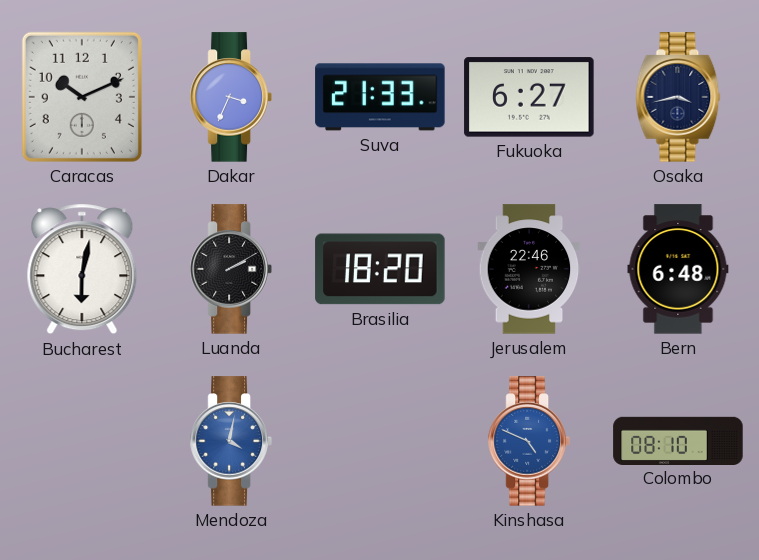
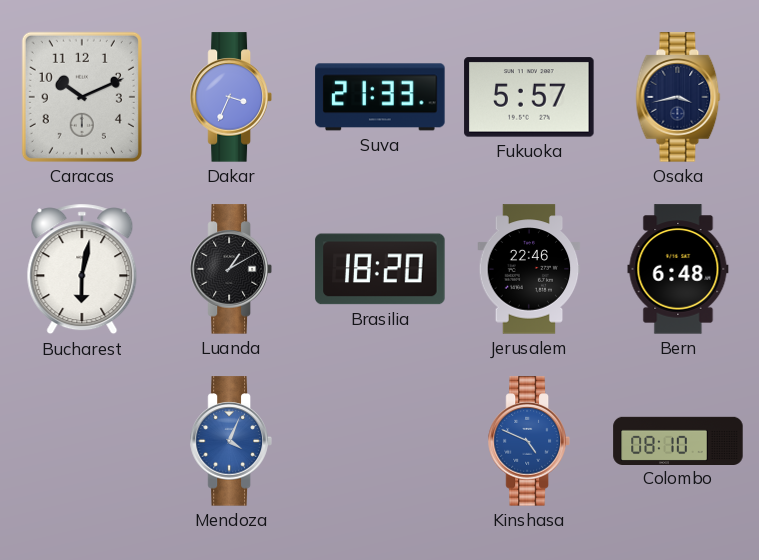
Fukuoka: 6:27 -> 5:57
Luanda: 2:10 -> 1:10
Mendoza: 4:02 -> 4:04
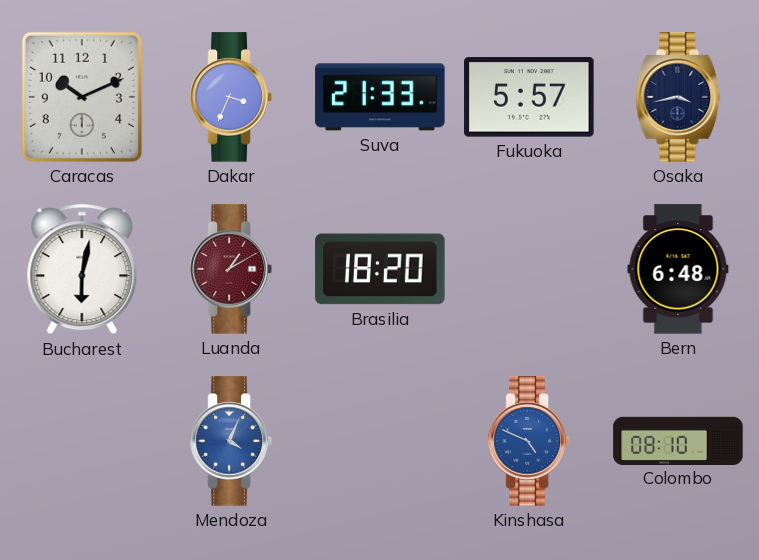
Luanda dial: black -> burgundy
Jerusalem: 22:46 -> none
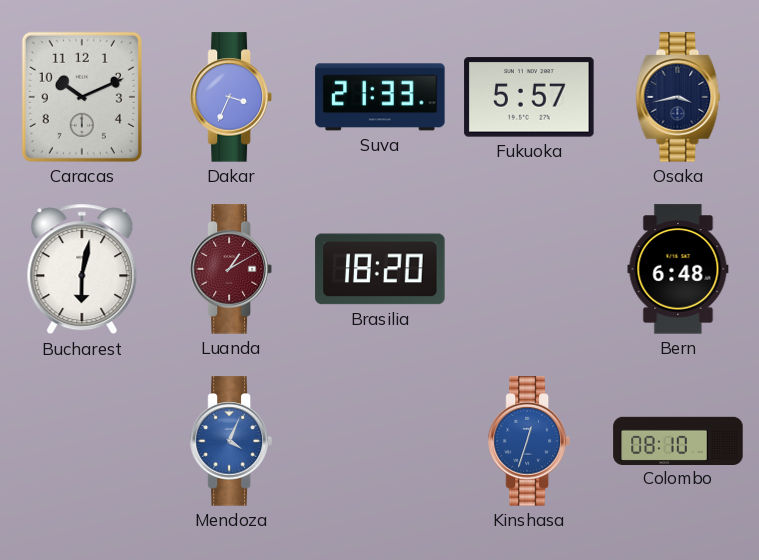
Kinshasa: 4:49 -> 12:33
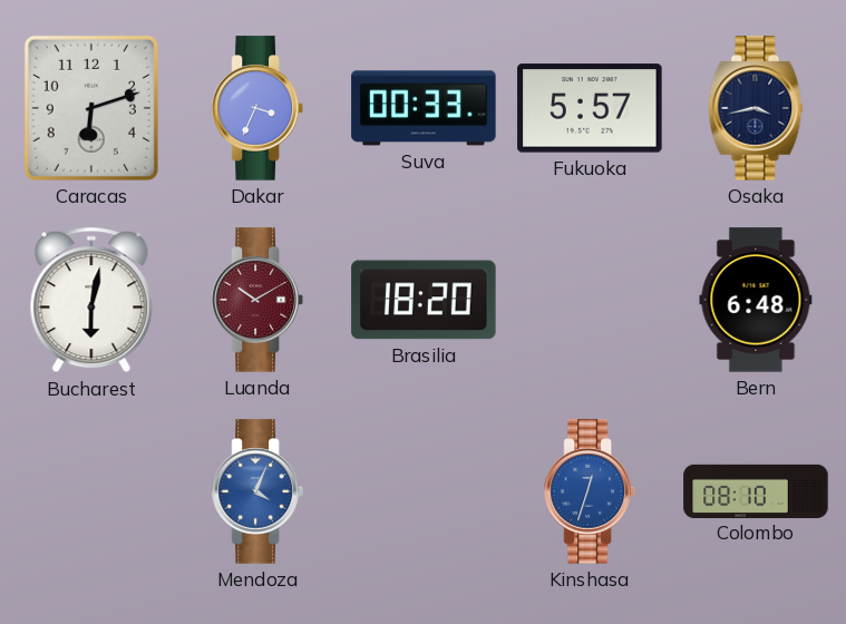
Caracas: 10:11 -> 6:12
Suva: 21:33 -> 00:33
Luanda: 1:10 -> 10:10
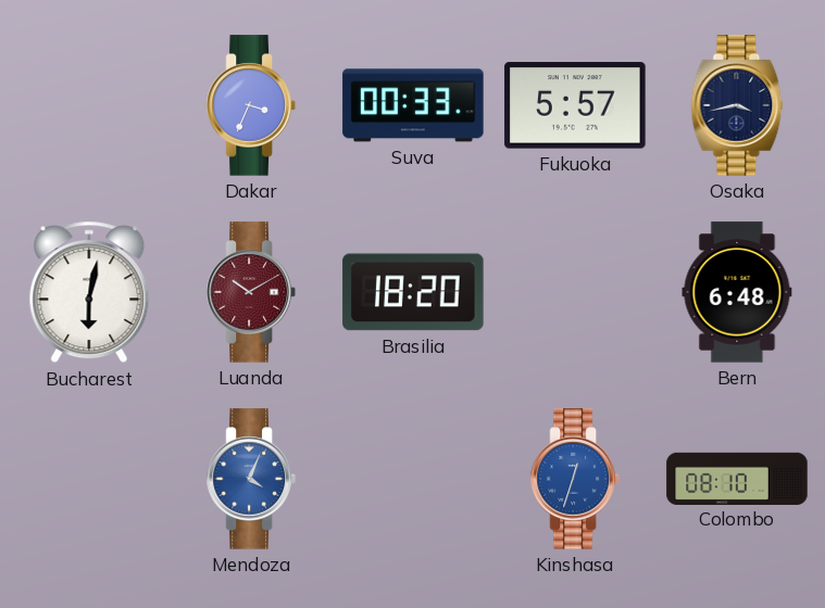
Caracas: 6:12 -> none
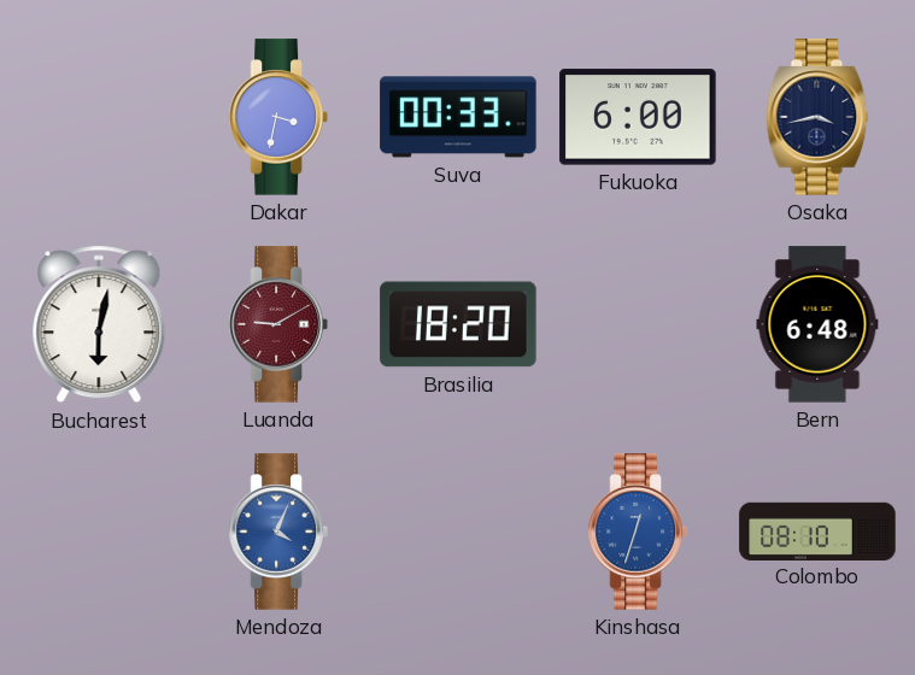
Dakar: 3:34 -> 3:32
Fukuoka: 5:57 -> 6:00
Luanda: 10:10 -> 9:10
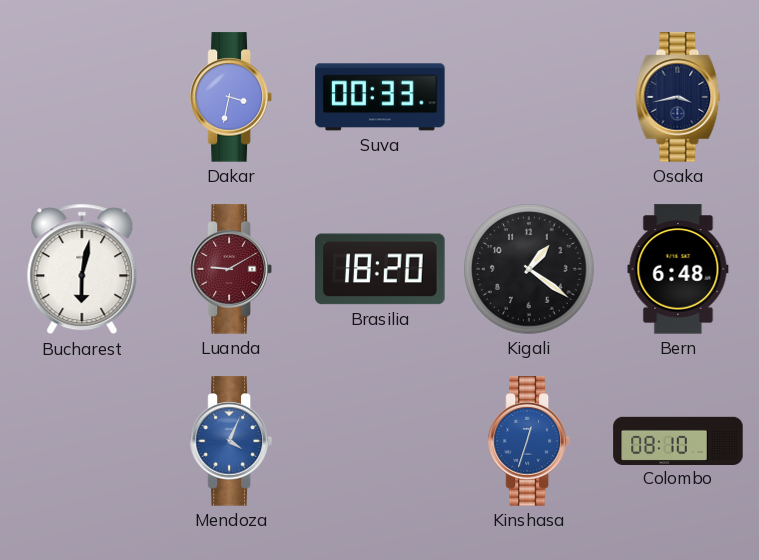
Fukuoka: 6:00 -> none
Kigali: none -> 1:21
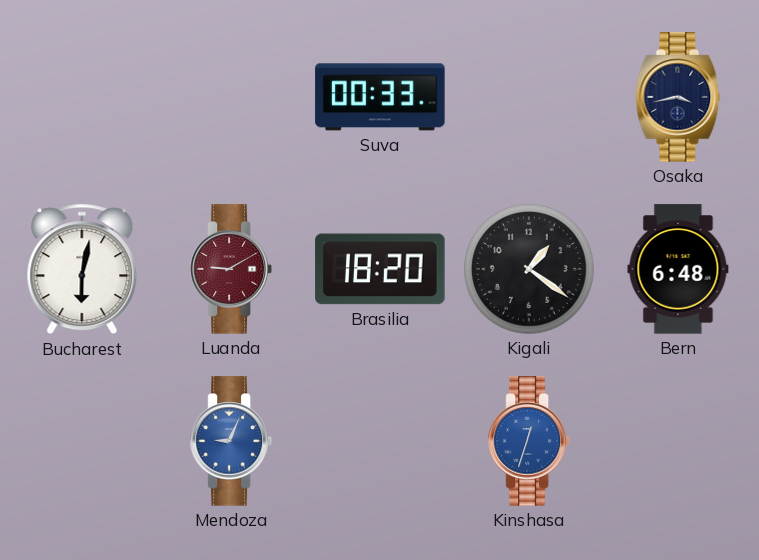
Dakar: 3:32 -> none
Mendoza: 4:04 -> 9:04
Colombo: 08:10 -> none
